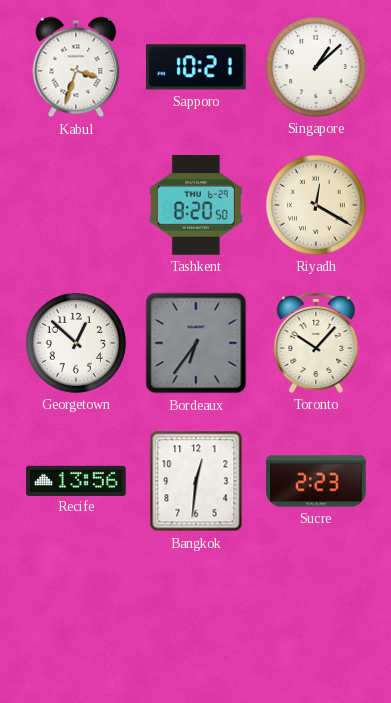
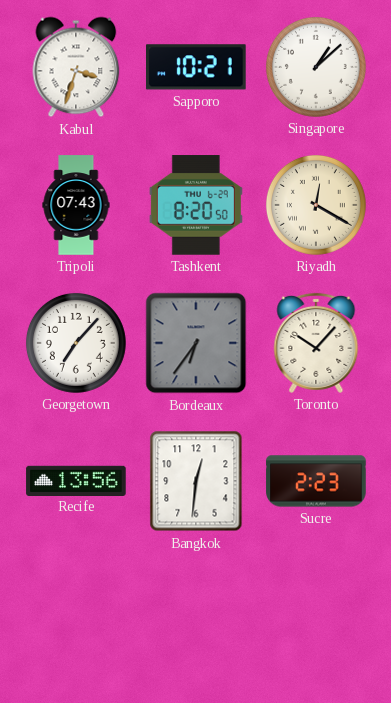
Tripoli: none -> 07:43
Georgetown: 12:52 -> 7:07
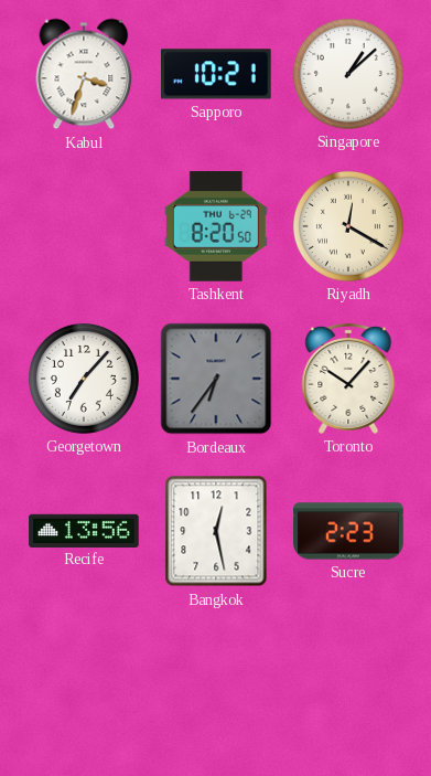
Tripoli: 07:43 -> none
Bangkok: 12:31 -> 12:28
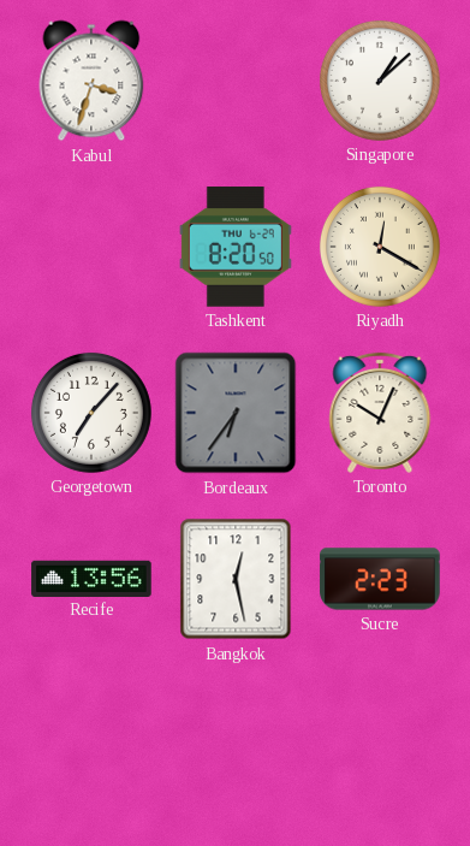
Sapporo: 10:21 -> none
Toronto: 10:07 -> 10:04
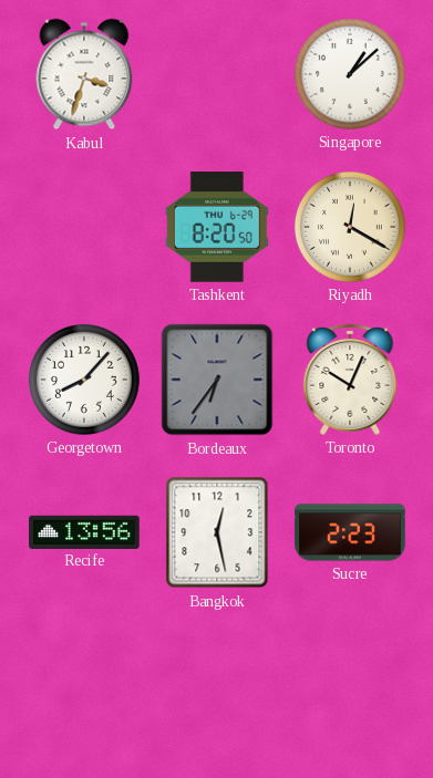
Georgetown: 7:07 -> 8:07
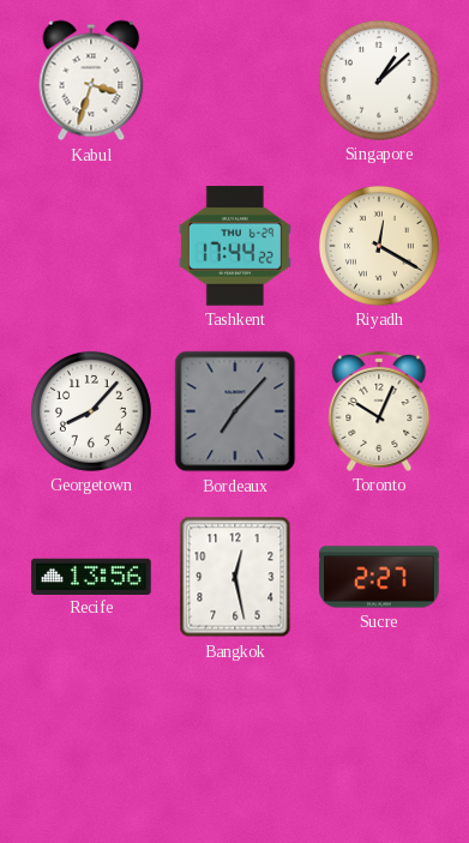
Tashkent: 8:20 -> 17:44
Bordeaux: 6:36 -> 7:07
Sucre: 2:23 -> 2:27
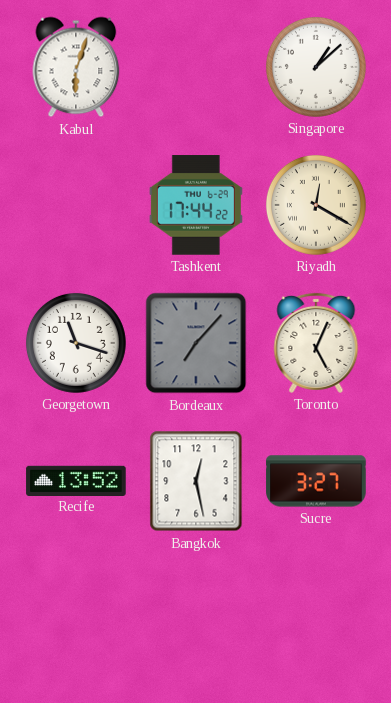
Kabul: 3:33 -> 6:03
Georgetown: 8:07 -> 11:18
Toronto: 10:04 -> 5:04
Recife: 13:56 -> 13:52
Sucre: 2:27 -> 3:27
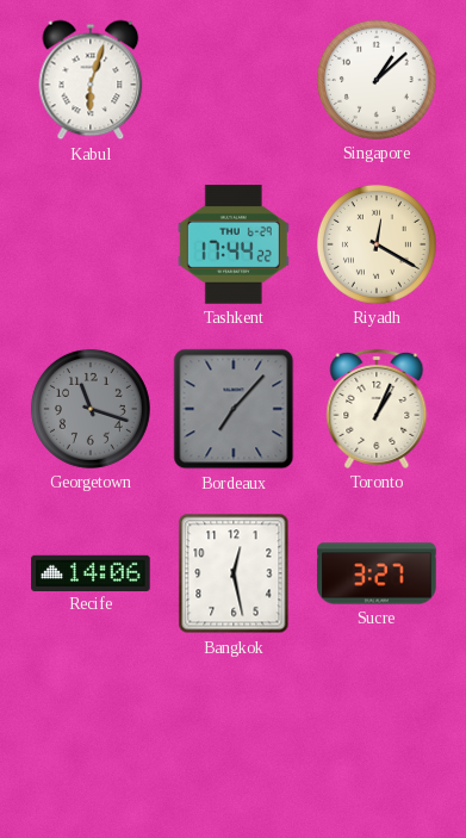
Georgetown dial: white -> grey
Toronto: 5:04 -> 1:04
Recife: 13:52 -> 14:06
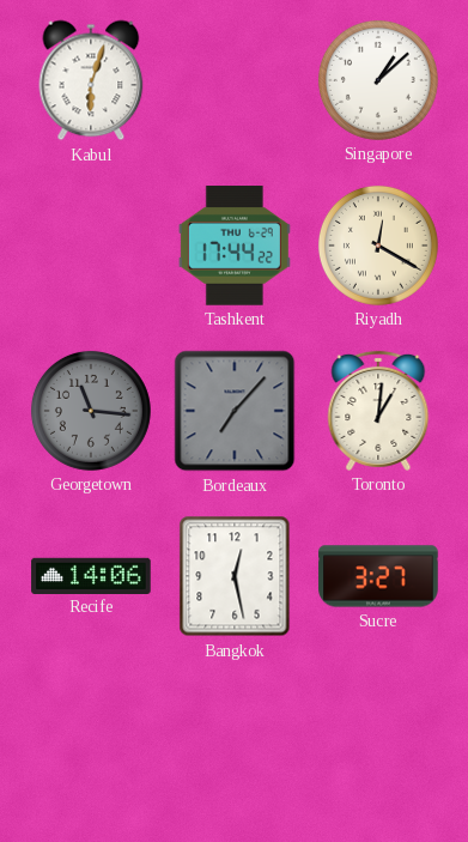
Georgetown: 11:18 -> 11:16
Toronto: 1:04 -> 1:01
